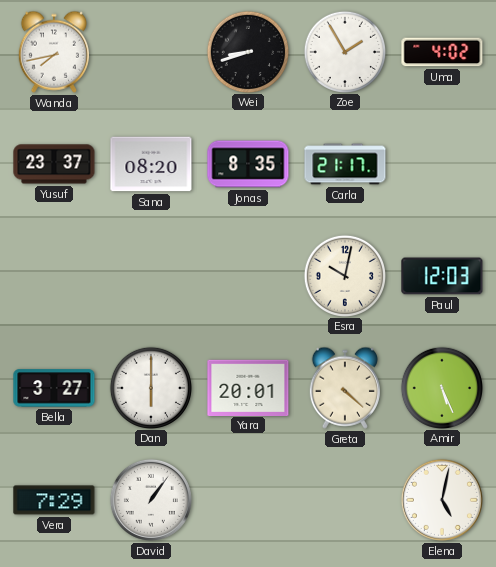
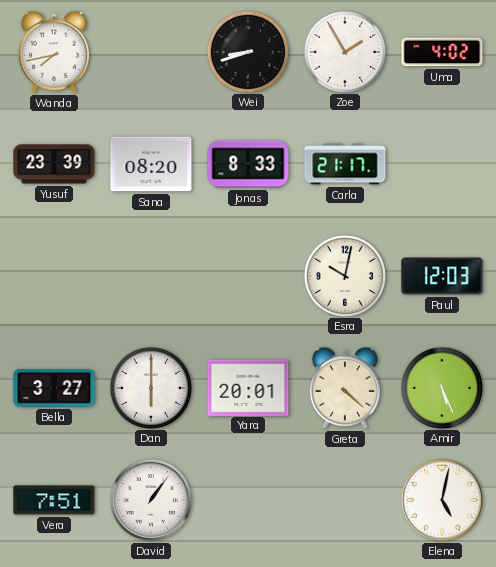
Yusuf: 23:37 -> 23:39
Jonas: 8:35 -> 8:33
Vera: 7:29 -> 7:51
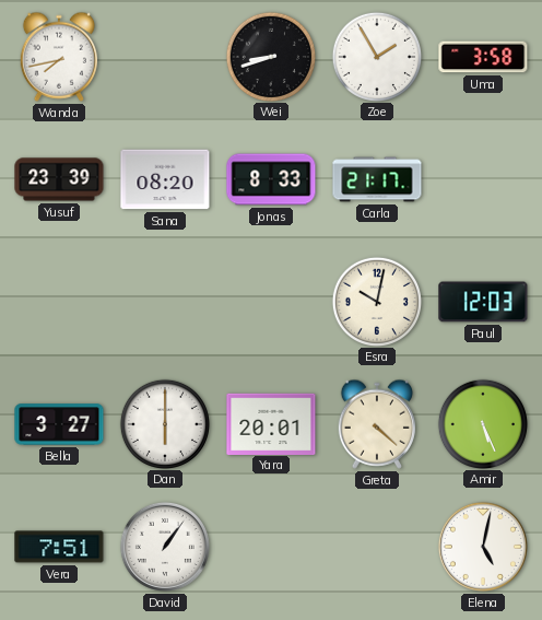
Uma: 4:02 -> 3:58
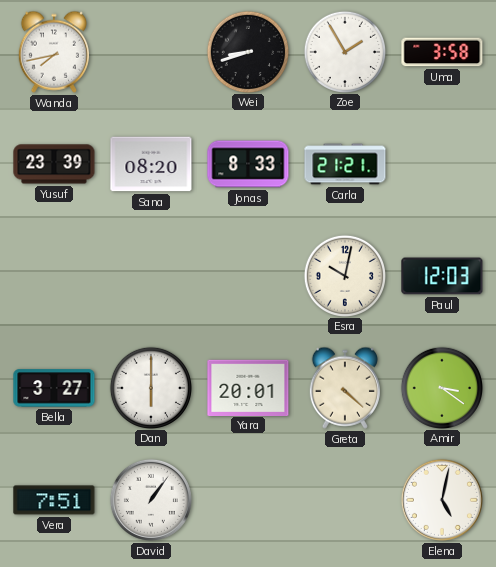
Carla: 21:17 -> 21:21
Amir: 5:26 -> 3:21
